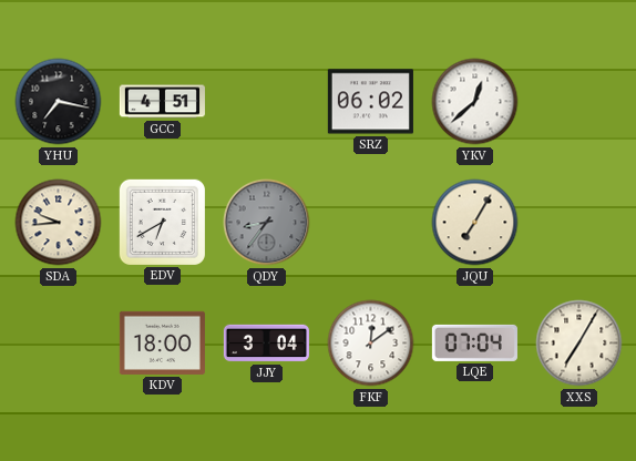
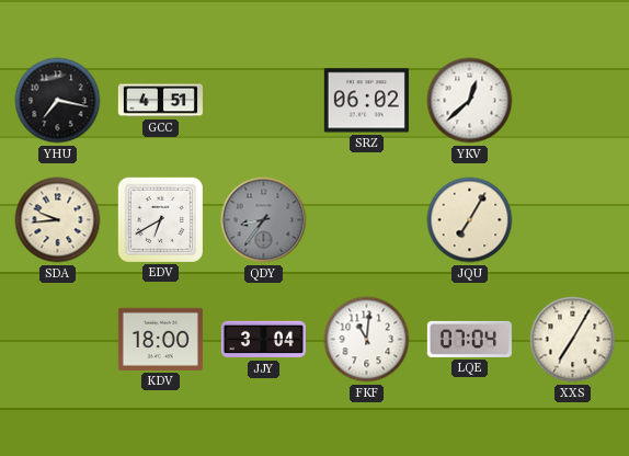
FKF: 12:09 -> 11:01
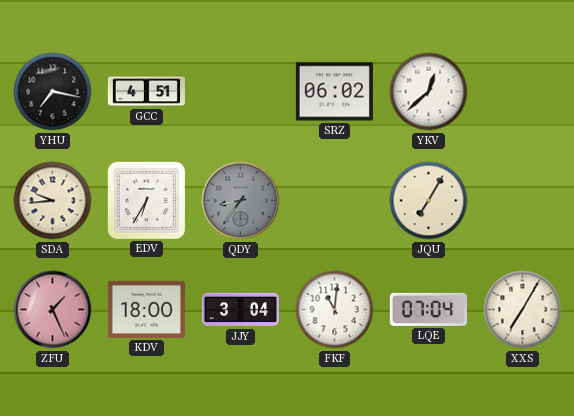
EDV: 6:40 -> 6:35
ZFU: none -> 1:26
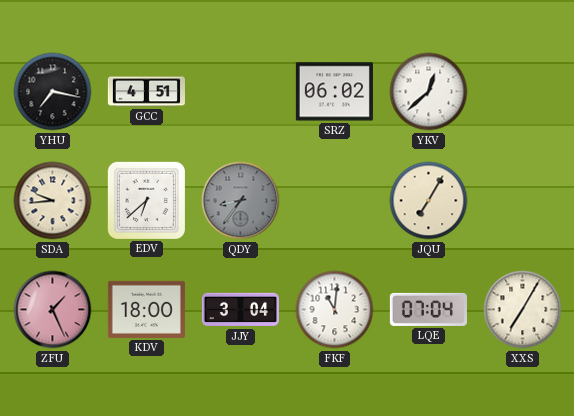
EDV: 6:35 -> 6:38
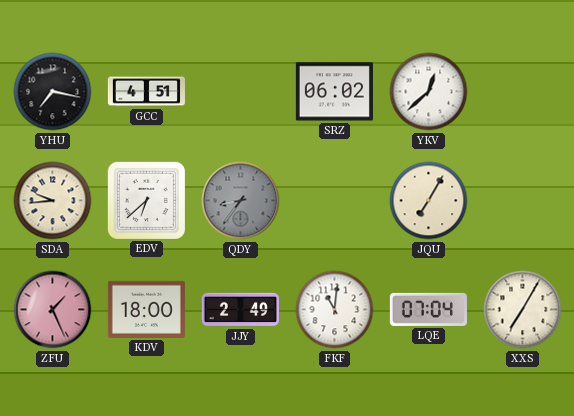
JJY: 3:04 -> 2:49
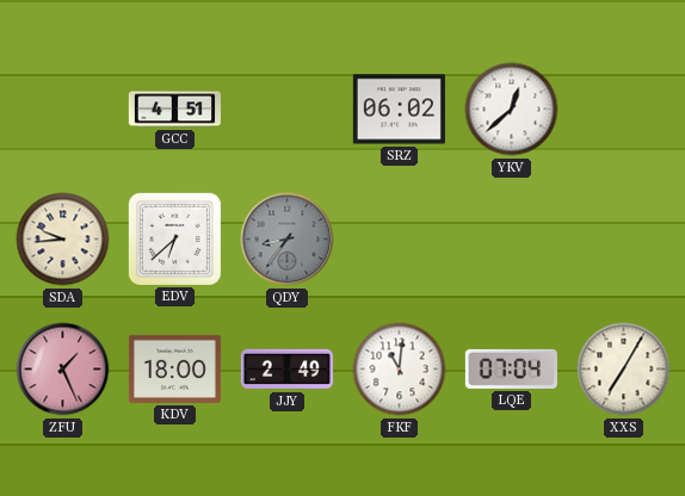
YHU: 7:17 -> none
JQU: 7:05 -> none
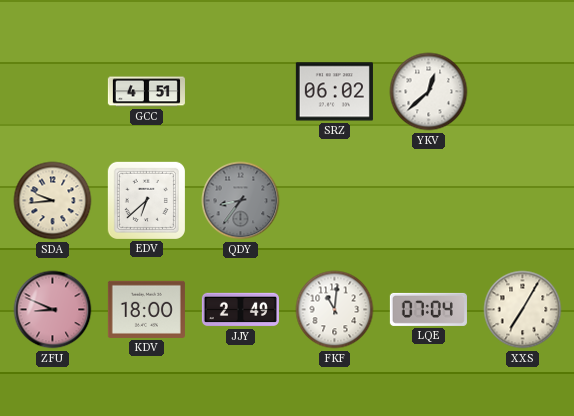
ZFU: 1:26 -> 8:49
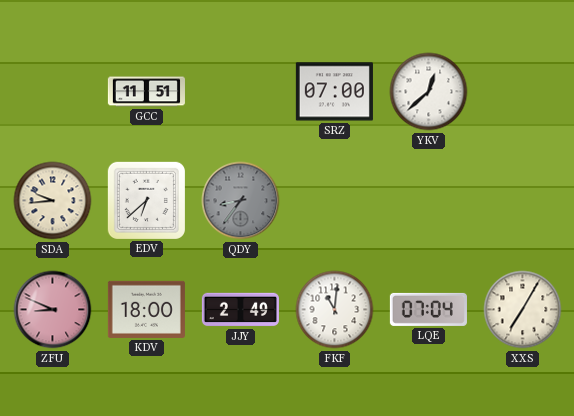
GCC: 4:51 -> 11:51
SRZ: 06:02 -> 07:00
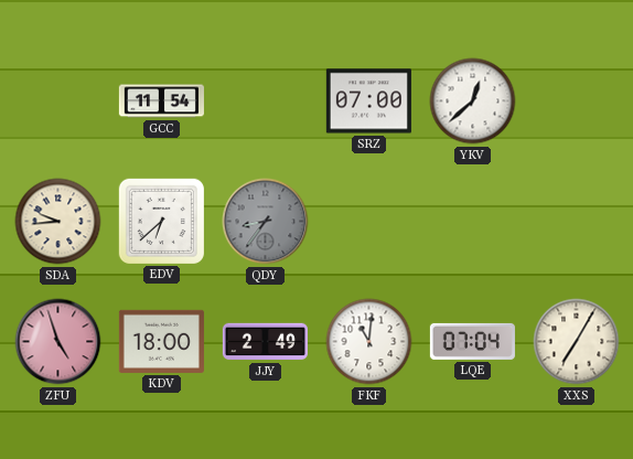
GCC: 11:51 -> 11:54
ZFU: 8:49 -> 4:57
